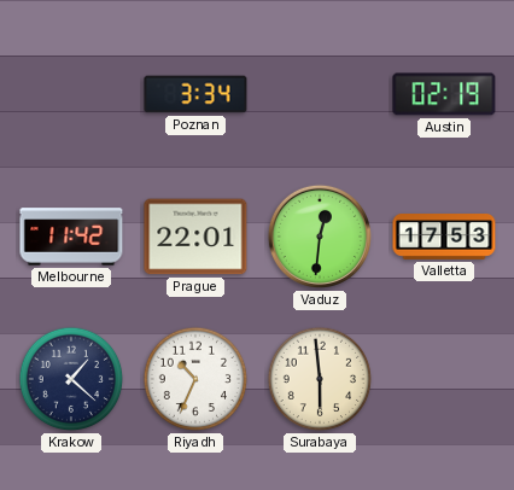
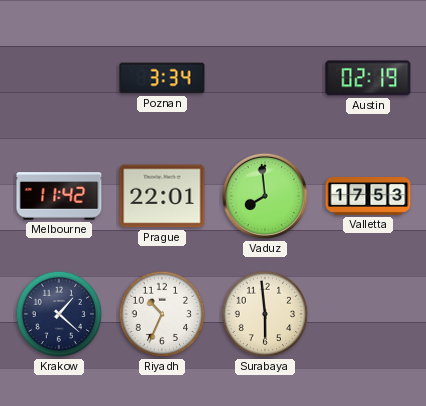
Vaduz: 12:31 -> 7:59
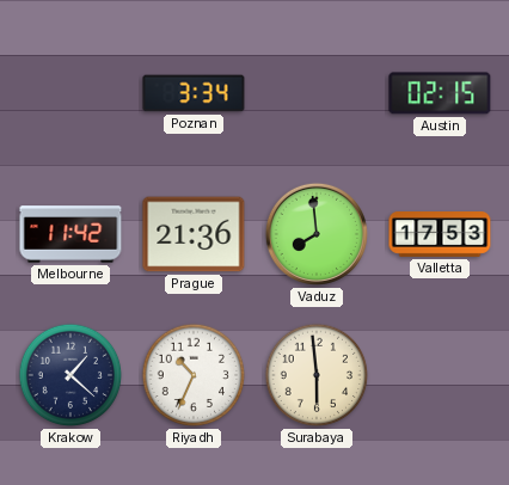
Austin: 02:19 -> 02:15
Prague: 22:01 -> 21:36
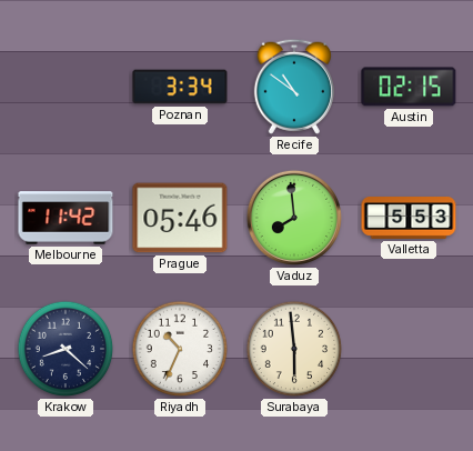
Recife: none -> 10:51
Prague: 21:36 -> 05:46
Valletta: 17:53 -> 5:53
Krakow: 1:22 -> 8:22
